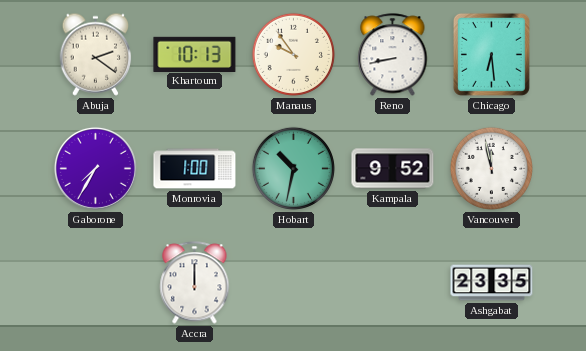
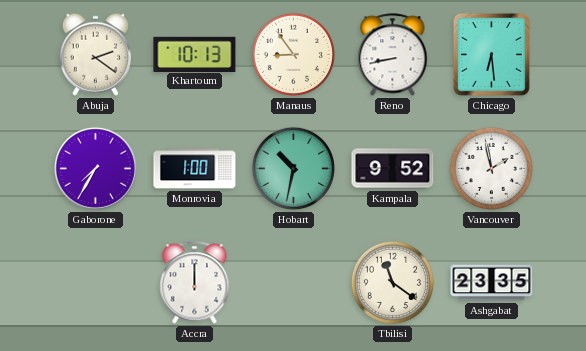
Manaus: 9:54 -> 8:54
Vancouver: 11:58 -> 1:58
Tbilisi: none -> 11:21
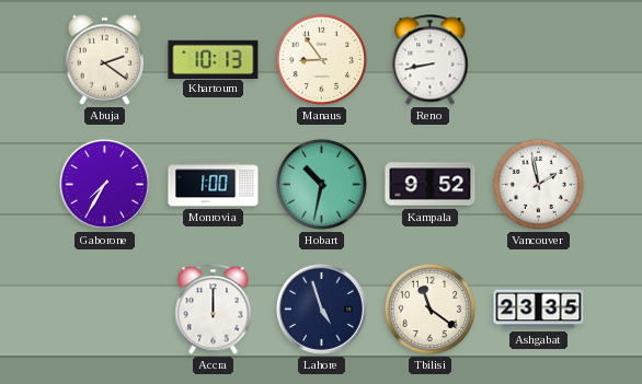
Chicago: 6:29 -> none
Lahore: none -> 4:57
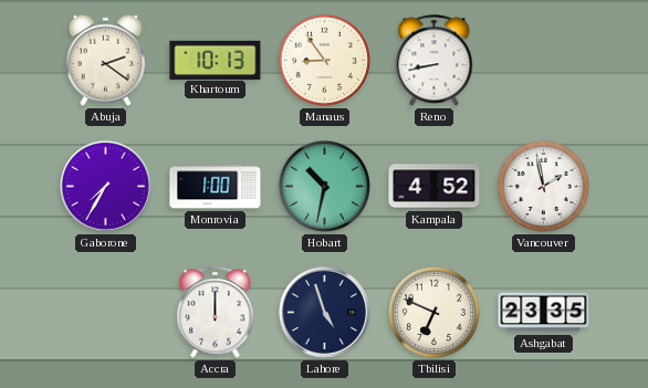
Kampala: 9:52 -> 4:52
Tbilisi: 11:21 -> 6:49
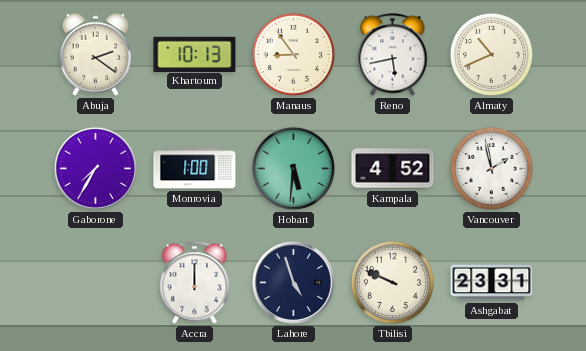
Reno: 8:43 -> 5:43
Almaty: none -> 10:41
Hobart: 10:32 -> 5:31
Tbilisi: 6:49 -> 9:49
Ashgabat: 23:35 -> 23:31
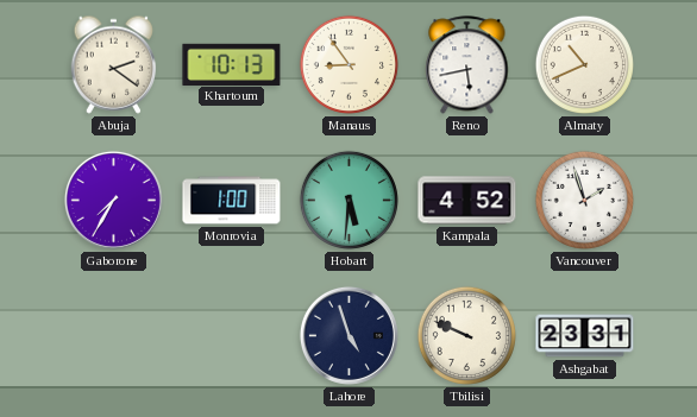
Vancouver: 1:58 -> 1:57
Accra: 12:00 -> none
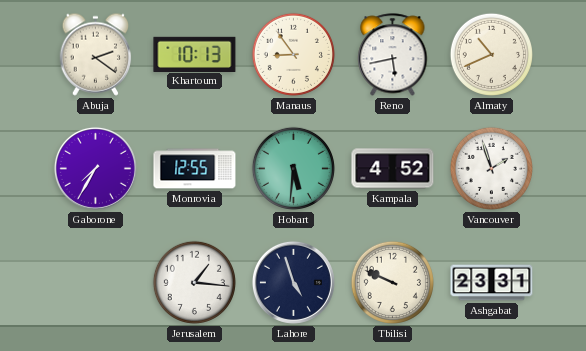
Monrovia: 1:00 -> 12:55
Jerusalem: none -> 1:16
